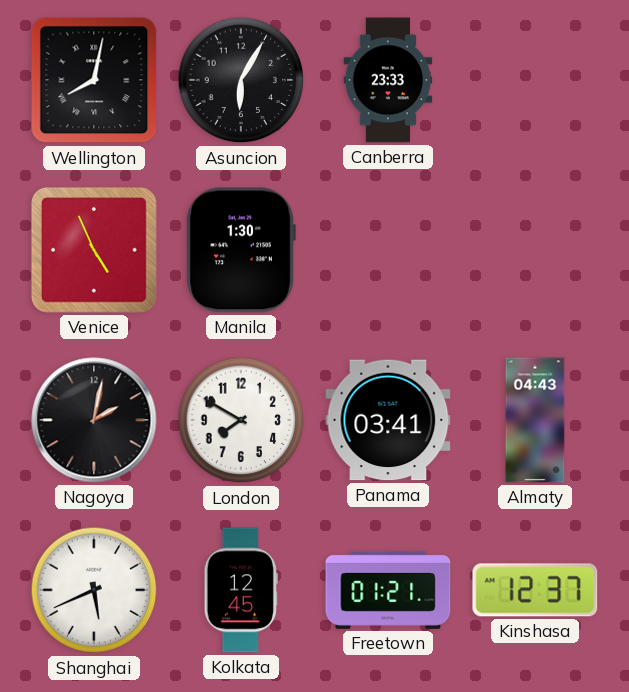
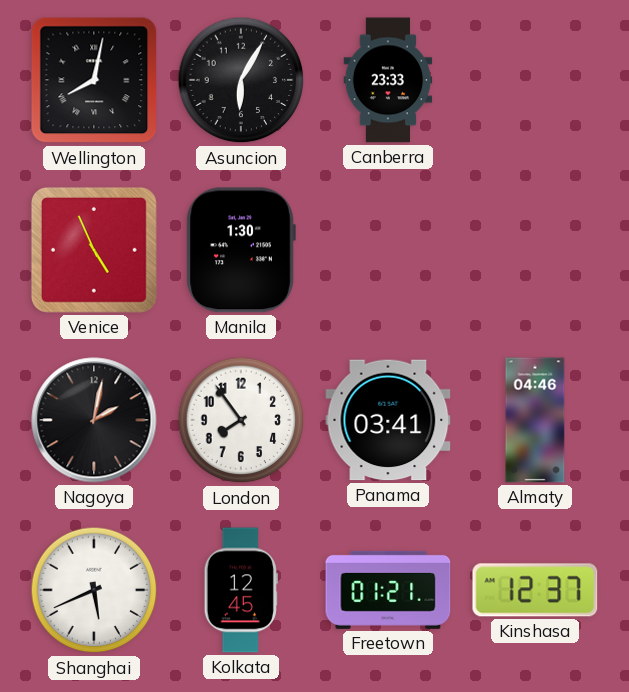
London: 7:50 -> 7:54
Almaty: 04:43 -> 04:46
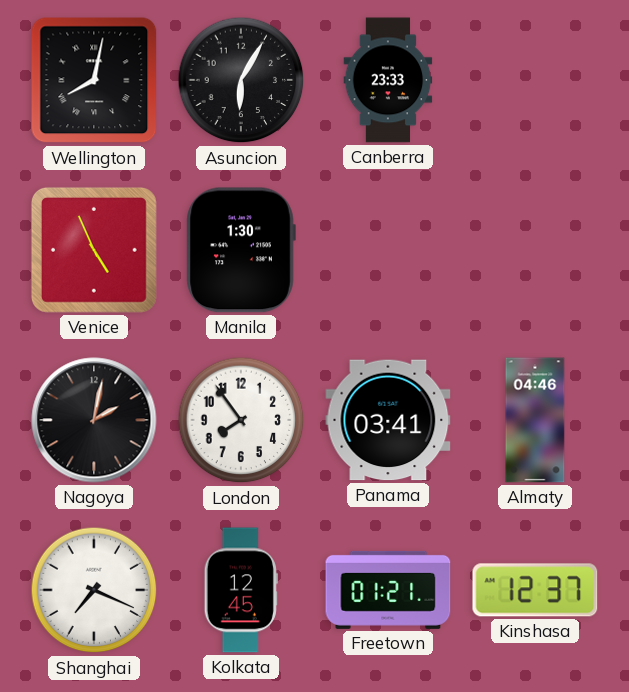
Shanghai: 5:41 -> 7:19
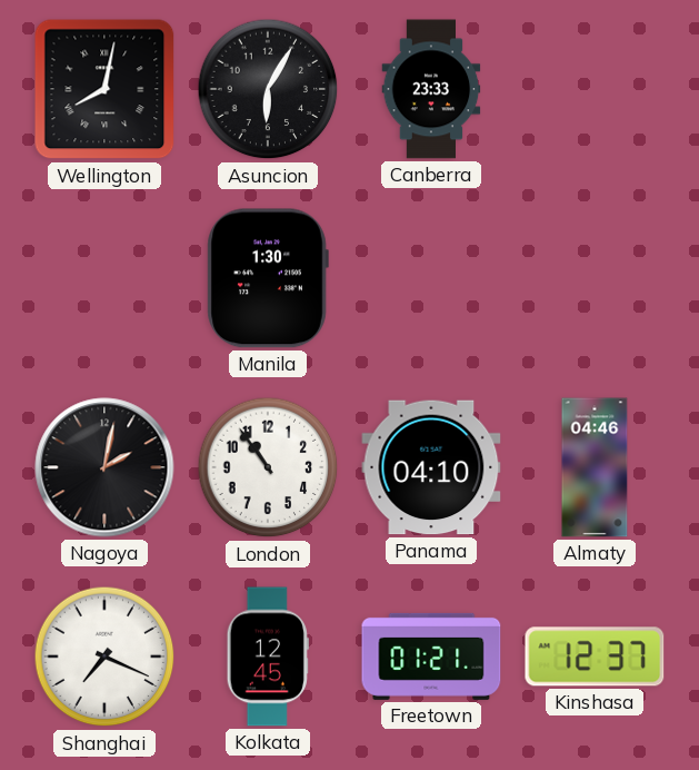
Venice: 4:56 -> none
London: 7:54 -> 10:54
Panama: 03:41 -> 04:10
